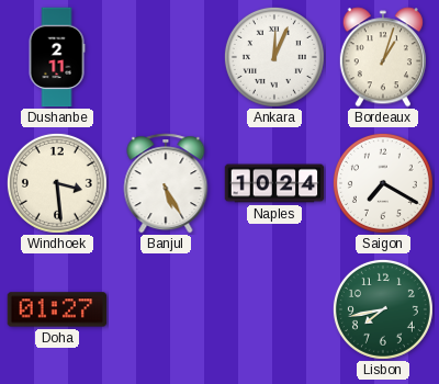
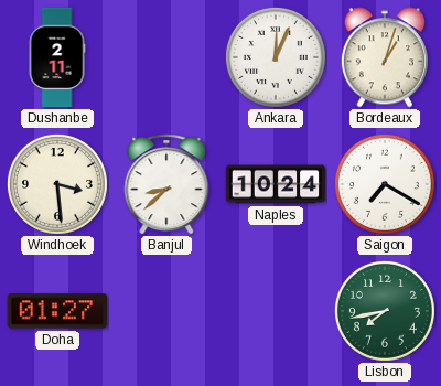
Banjul: 5:25 -> 8:38
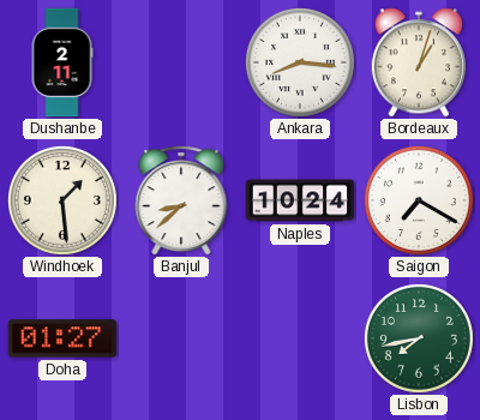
Ankara: 12:04 -> 8:16
Windhoek: 3:29 -> 1:29
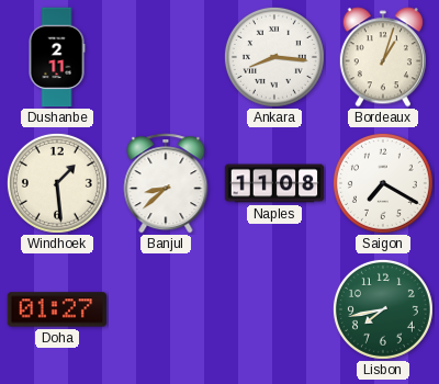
Naples: 10:24 -> 11:08
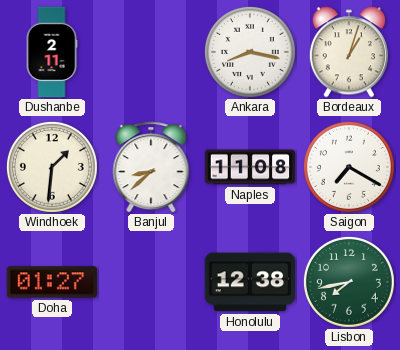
Ankara: 8:16 -> 8:17
Windhoek: 1:29 -> 1:31
Honolulu: none -> 12:38
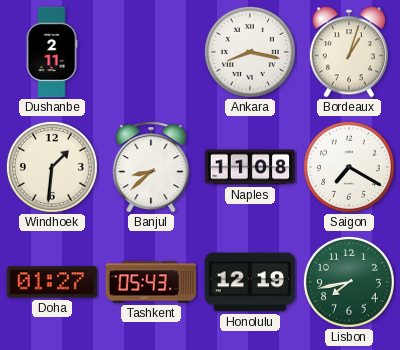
Tashkent: none -> 05:43
Honolulu: 12:38 -> 12:19
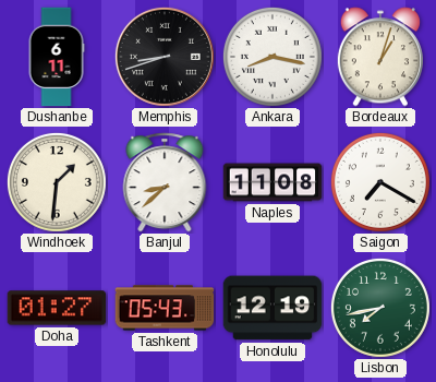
Dushanbe: 2:11 -> 6:11
Memphis: none -> 8:42
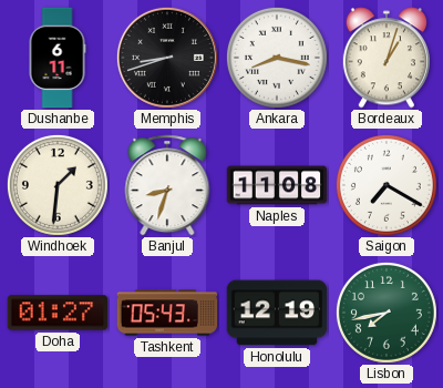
Banjul: 8:38 -> 8:33
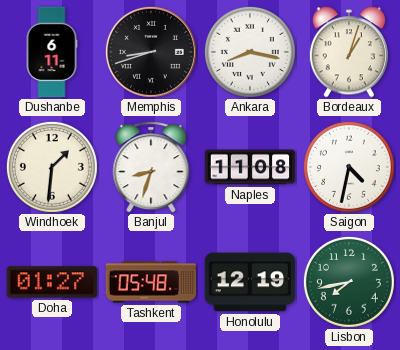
Saigon: 7:20 -> 4:32
Tashkent: 05:43 -> 05:48
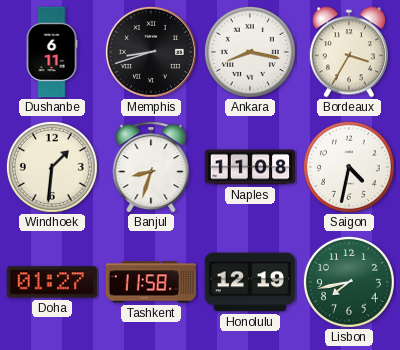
Bordeaux: 1:03 -> 3:35
Tashkent: 05:48 -> 11:58
